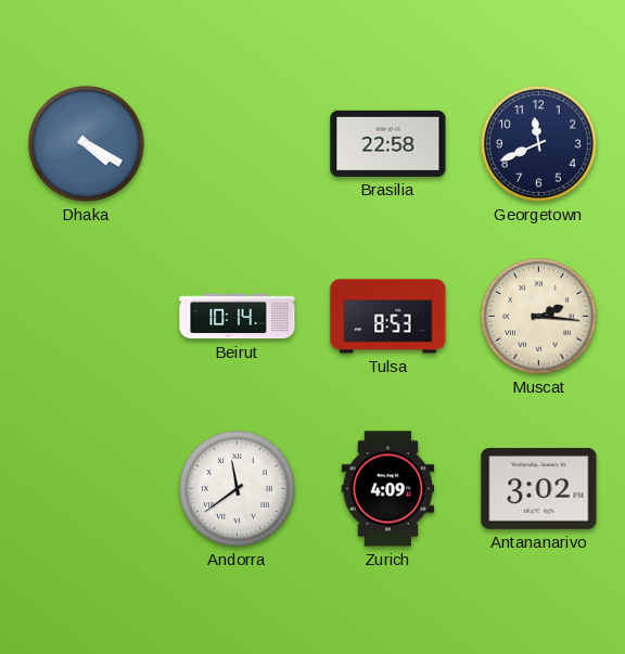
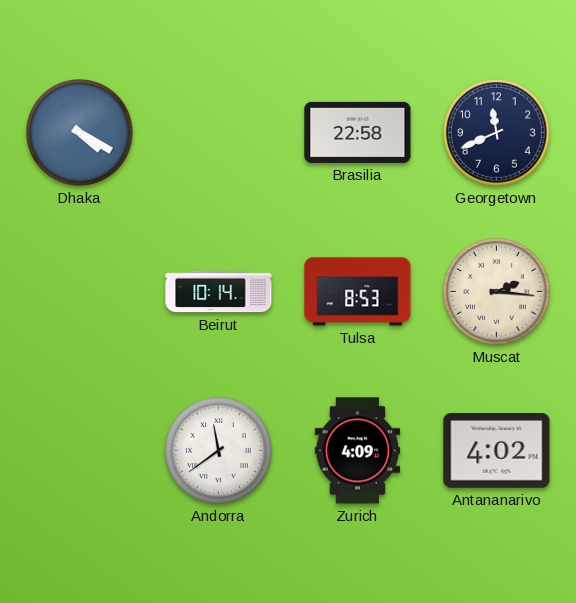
Antananarivo: 3:02 -> 4:02
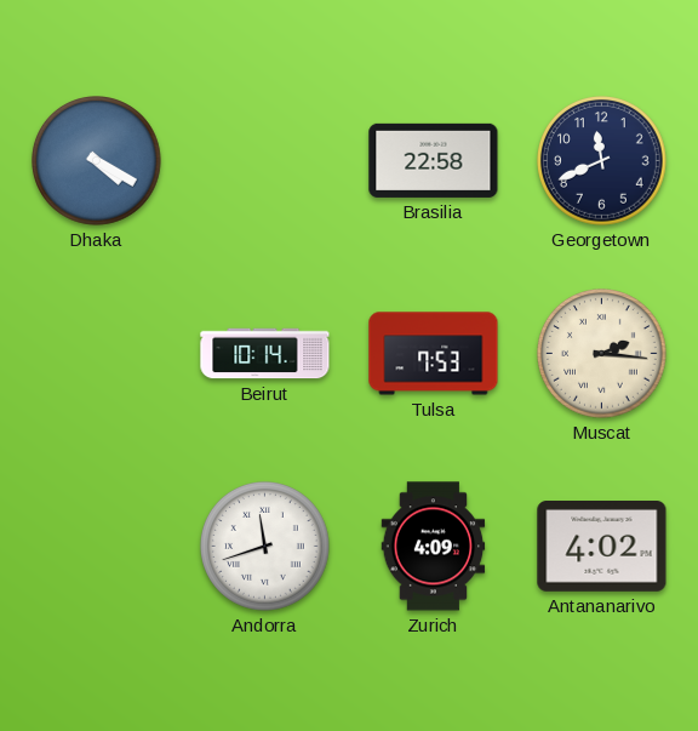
Tulsa: 8:53 -> 7:53
Andorra: 11:39 -> 11:42
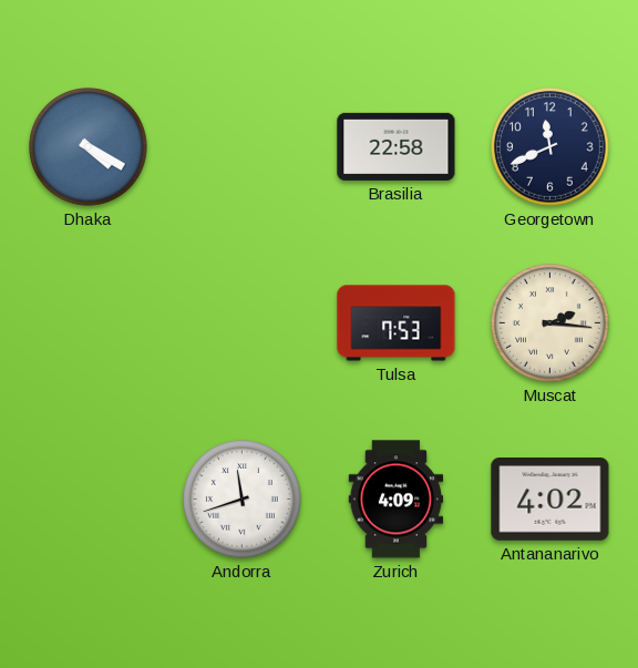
Beirut: 10:14 -> none
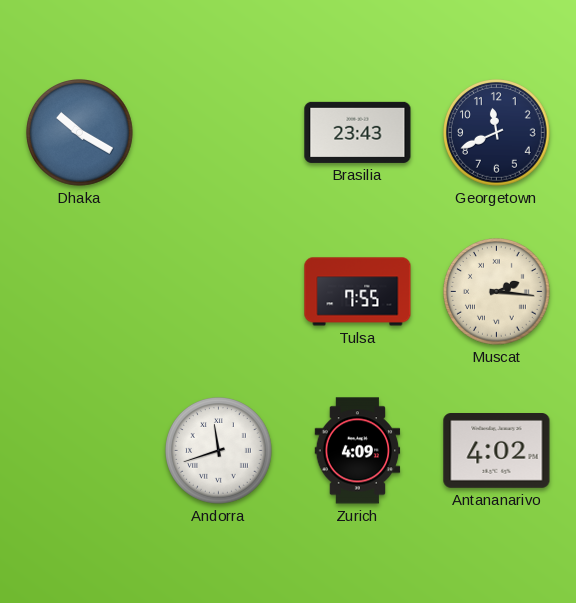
Dhaka: 4:20 -> 10:20
Brasilia: 22:58 -> 23:43
Tulsa: 7:53 -> 7:55
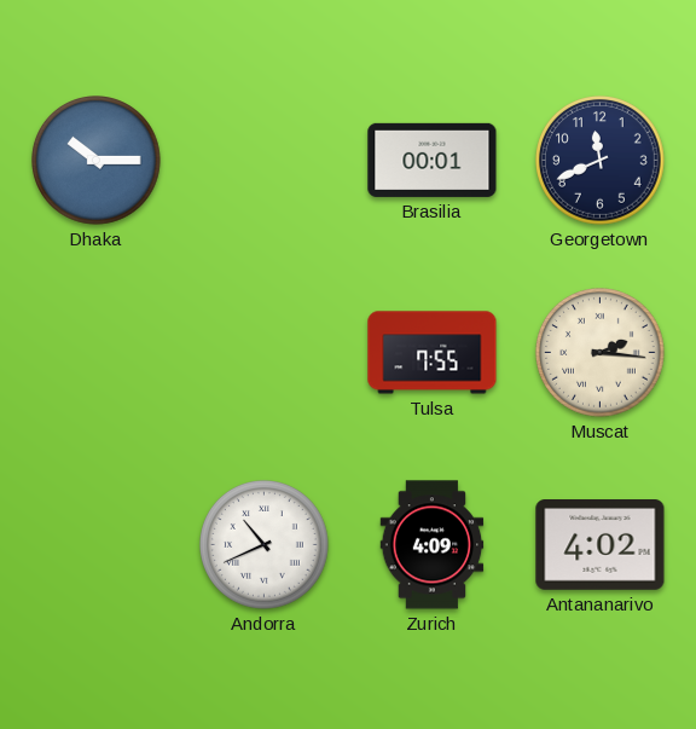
Dhaka: 10:20 -> 10:15
Brasilia: 23:43 -> 00:01
Andorra: 11:42 -> 10:41
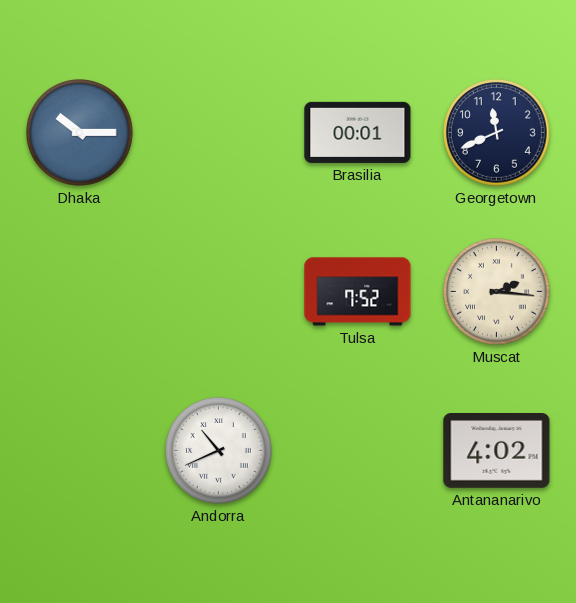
Tulsa: 7:55 -> 7:52
Zurich: 4:09 -> none
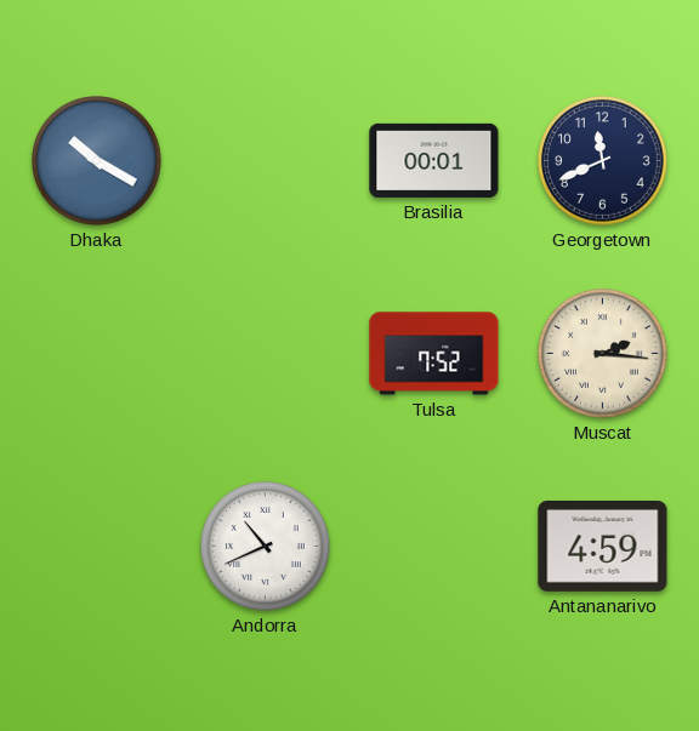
Dhaka: 10:15 -> 10:20
Antananarivo: 4:02 -> 4:59
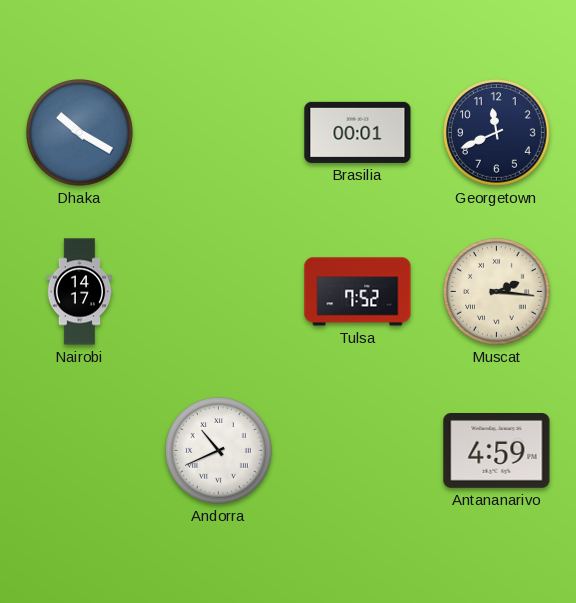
Nairobi: none -> 14:17
